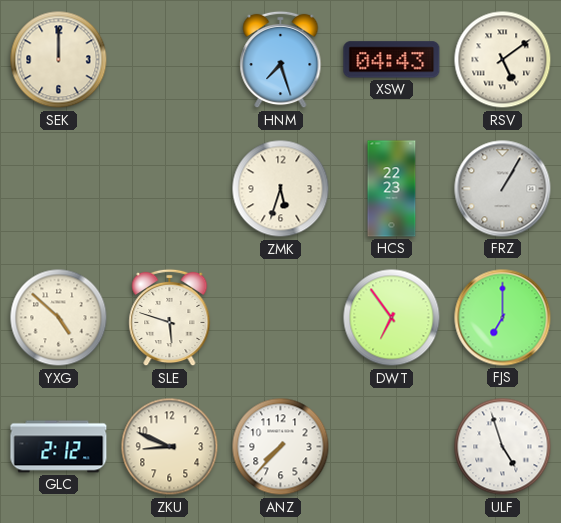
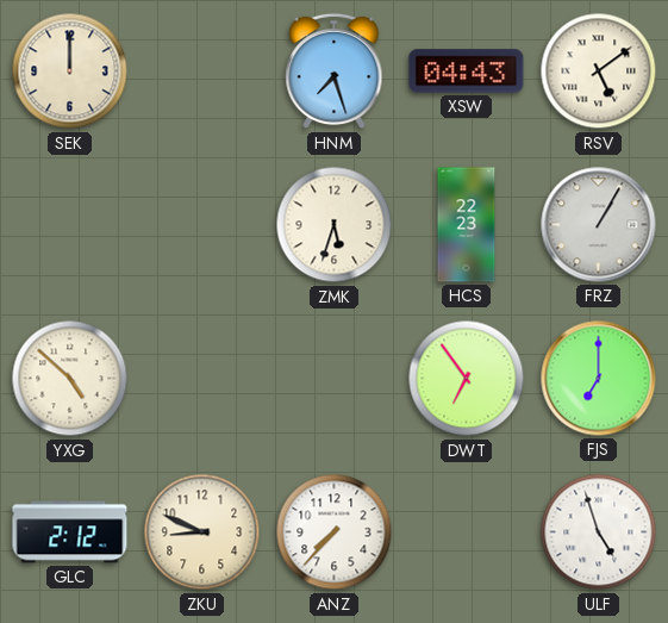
SLE: 5:48 -> none
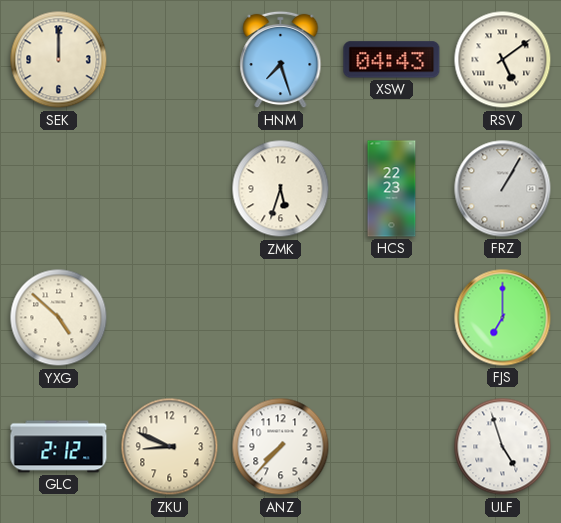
DWT: 6:54 -> none
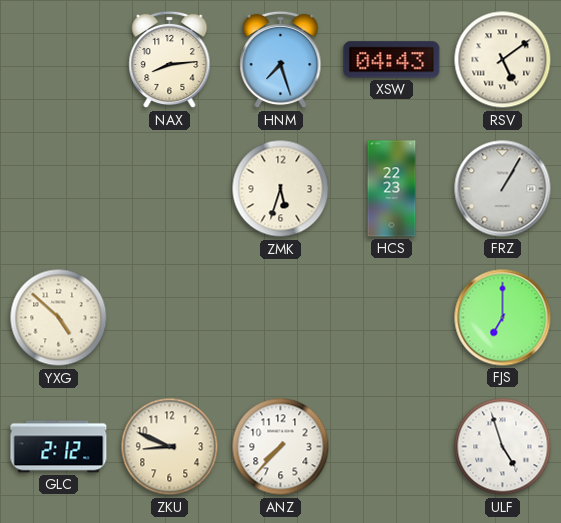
SEK: 12:00 -> none
NAX: none -> 8:14
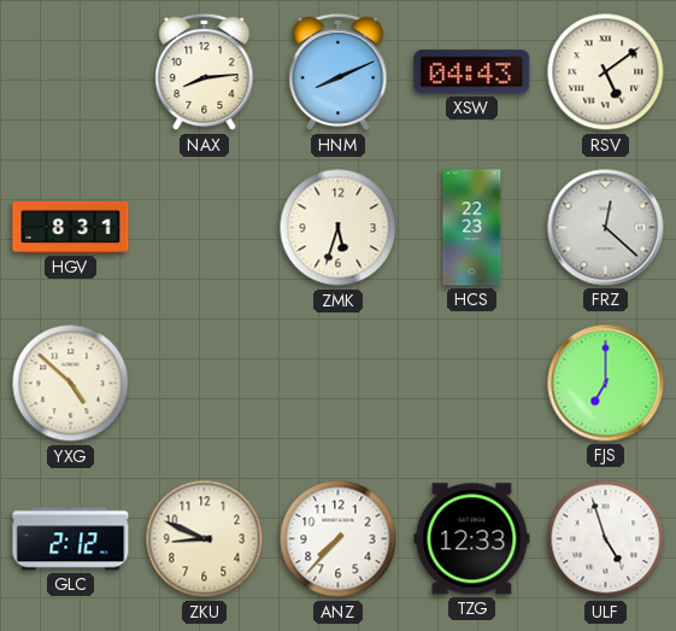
HNM: 7:27 -> 8:11
HGV: none -> 8:31
FRZ: 1:05 -> 12:22
TZG: none -> 12:33
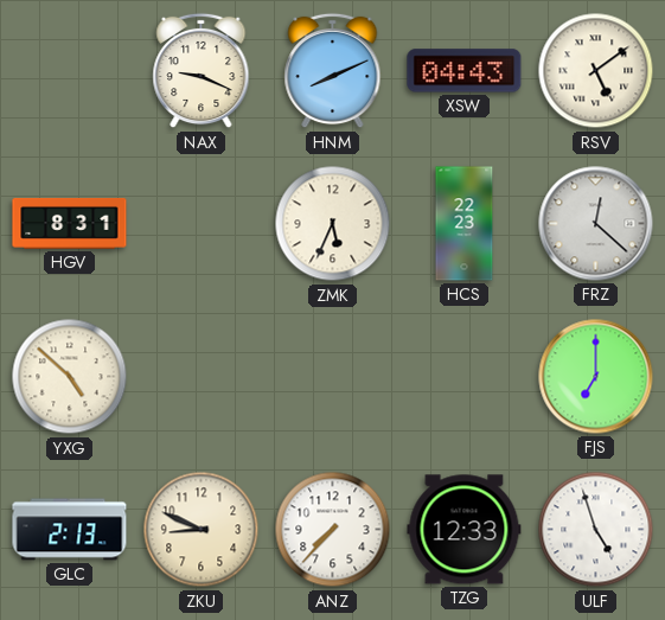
NAX: 8:14 -> 9:19
ZMK: 5:33 -> 5:34
GLC: 2:12 -> 2:13
